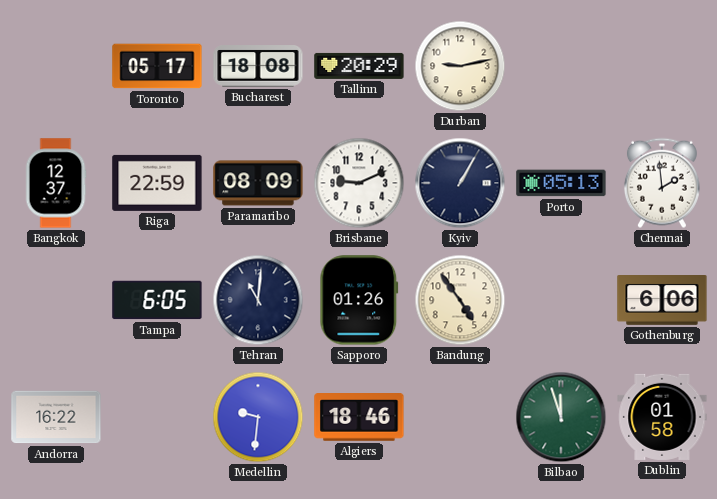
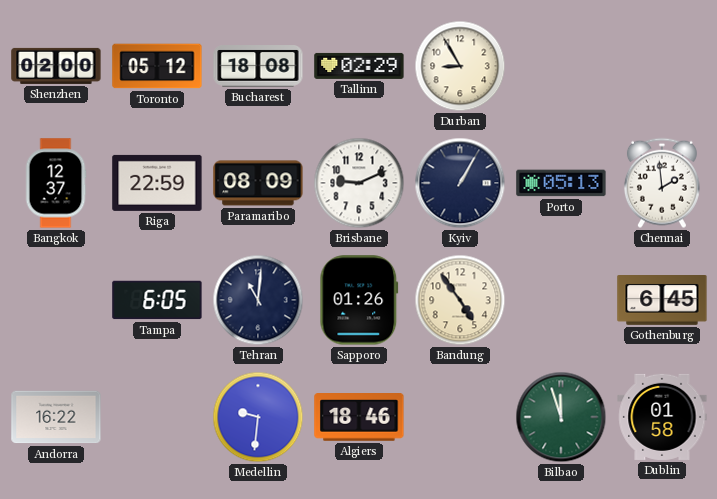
Shenzhen: none -> 02:00
Toronto: 05:17 -> 05:12
Tallinn: 20:29 -> 02:29
Durban: 9:13 -> 8:55
Gothenburg: 6:06 -> 6:45
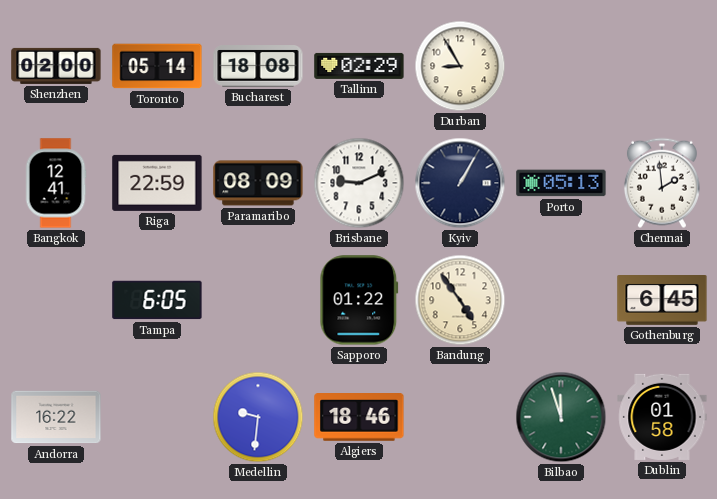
Toronto: 05:12 -> 05:14
Bangkok: 12:37 -> 12:41
Tehran: 11:01 -> none
Sapporo: 01:26 -> 01:22
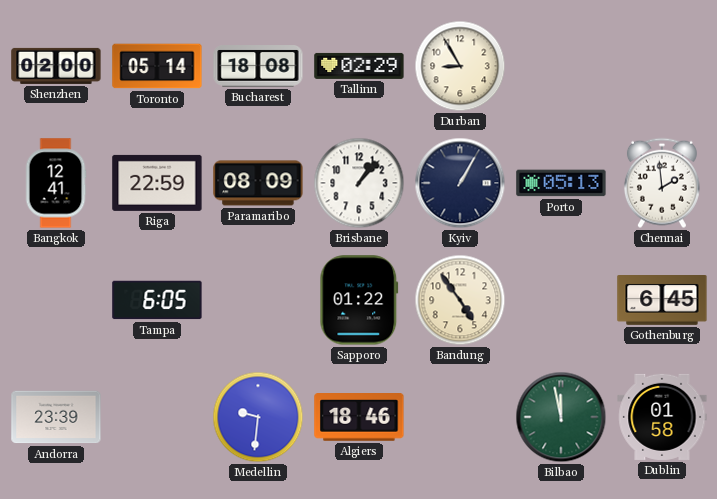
Brisbane: 9:11 -> 1:07
Andorra: 16:22 -> 23:39
Bilbao: 11:57 -> 11:58
